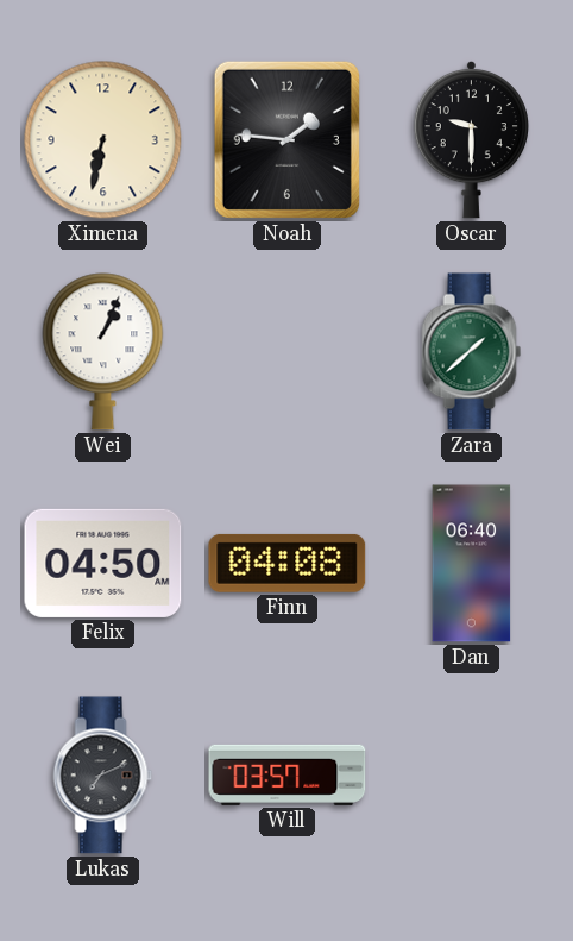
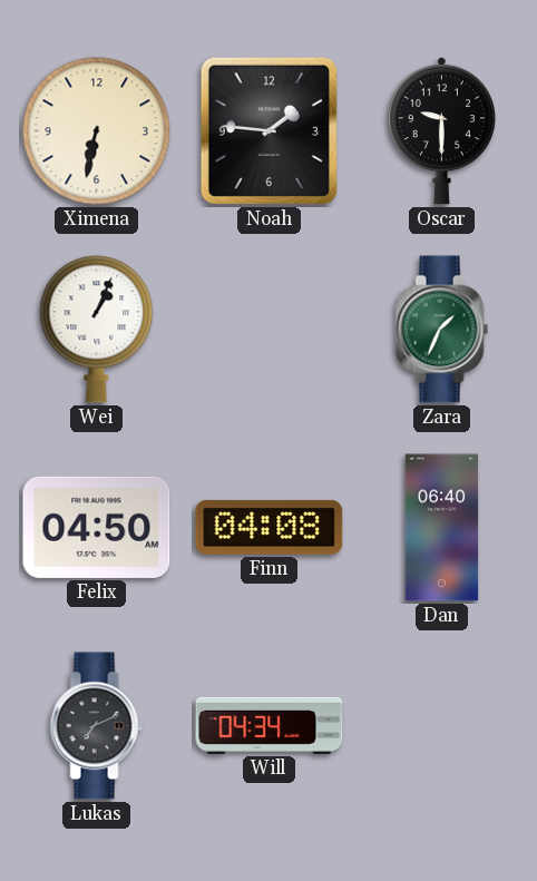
Zara: 1:38 -> 1:34
Will: 03:57 -> 04:34
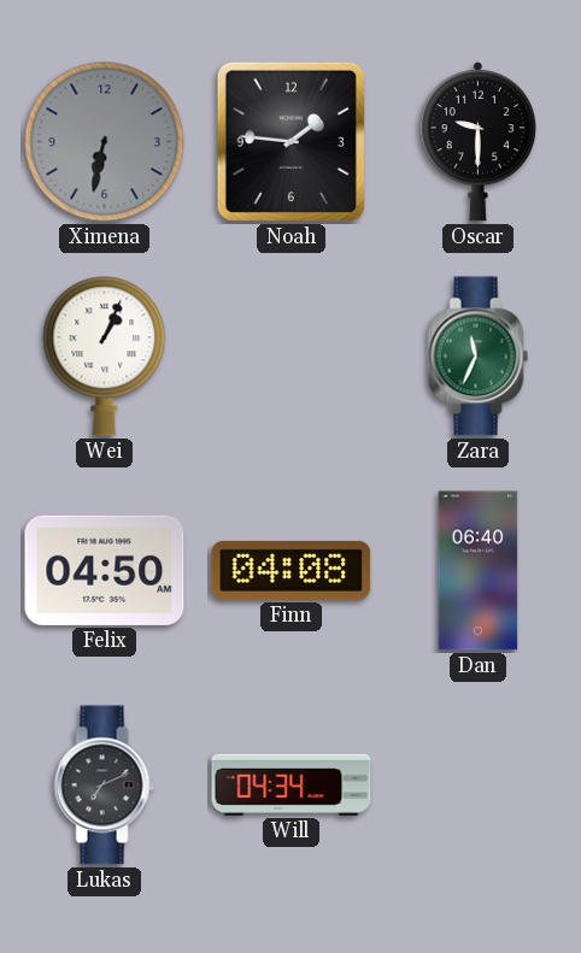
Ximena dial: cream -> grey
Zara: 1:34 -> 11:34
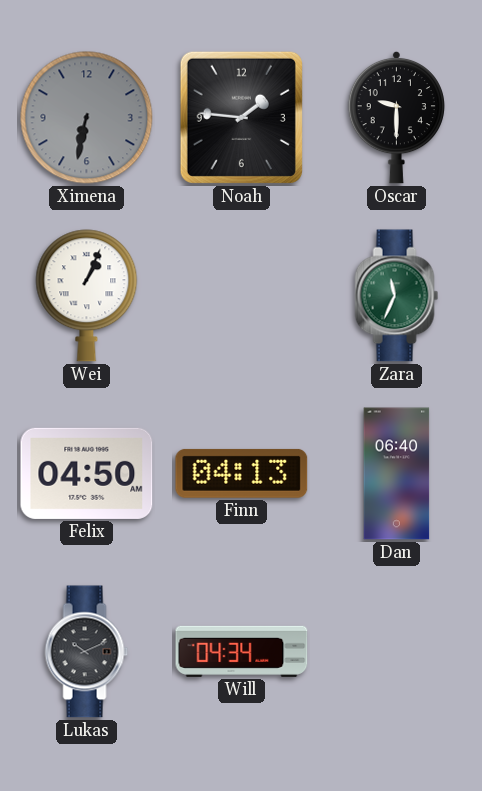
Finn: 04:08 -> 04:13
Lukas: 7:11 -> 10:11
